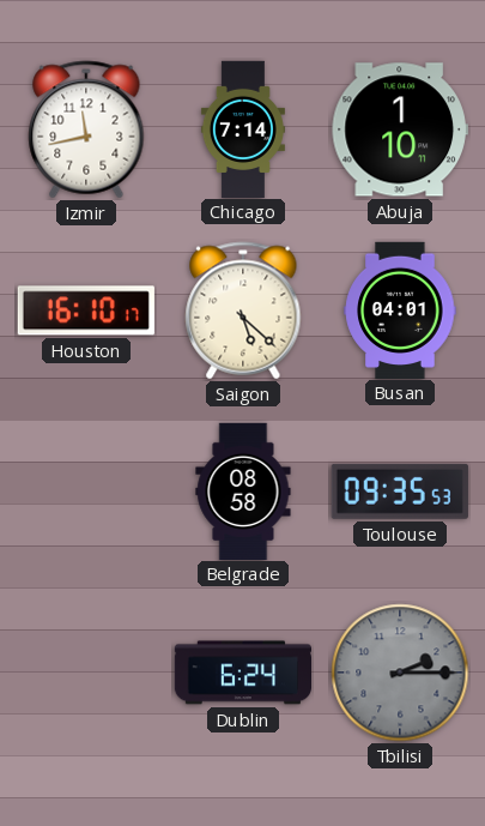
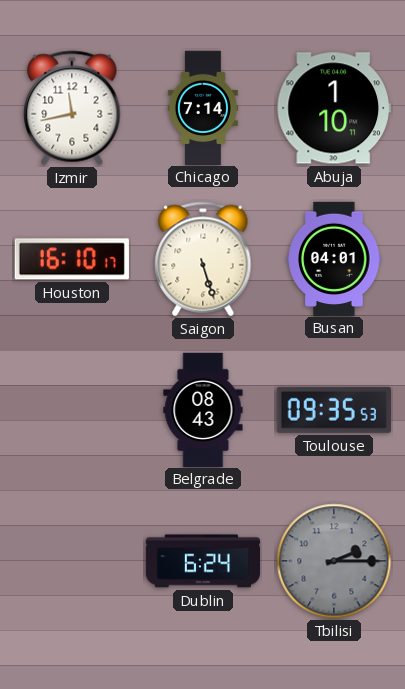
Saigon: 5:22 -> 5:27
Belgrade: 08:58 -> 08:43
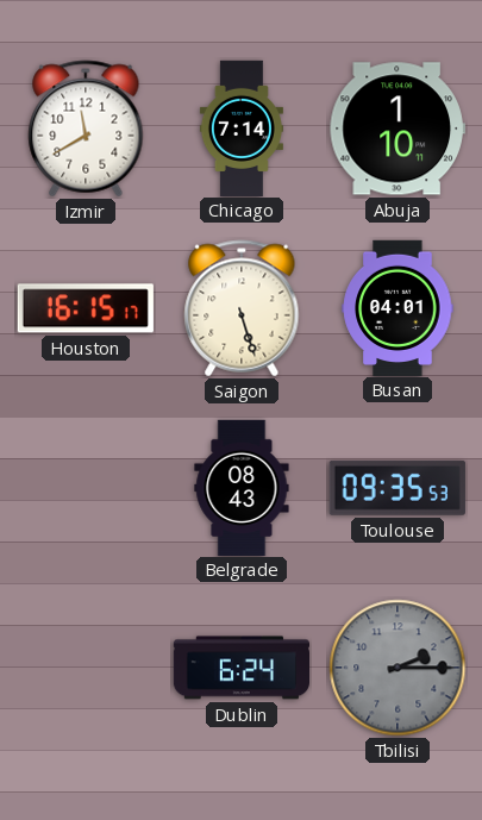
Izmir: 11:43 -> 11:40
Houston: 16:10 -> 16:15
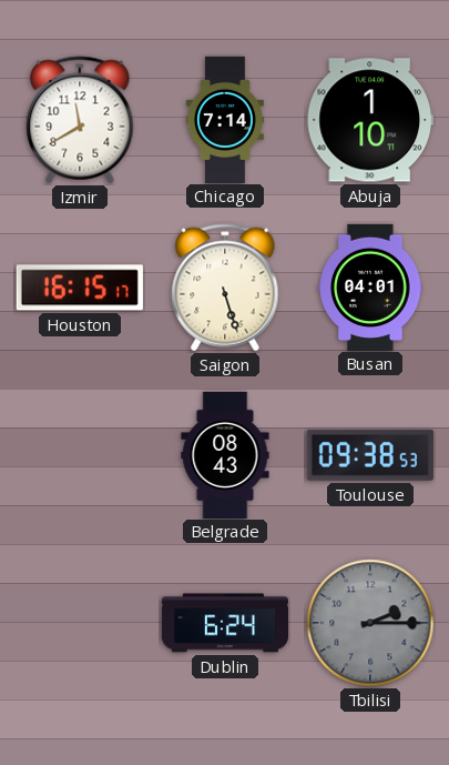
Toulouse: 09:35 -> 09:38
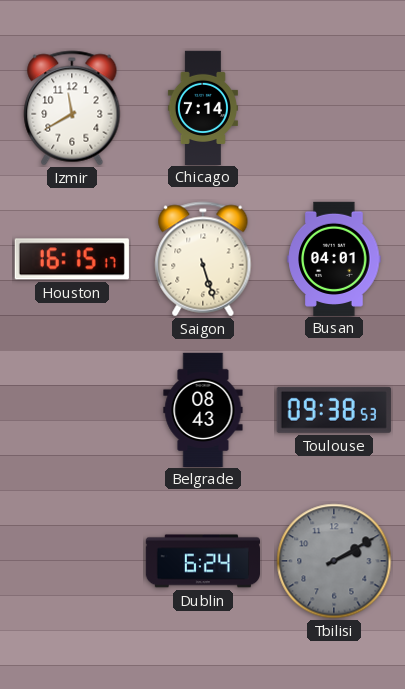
Abuja: 1:10 -> none
Tbilisi: 2:15 -> 2:10
